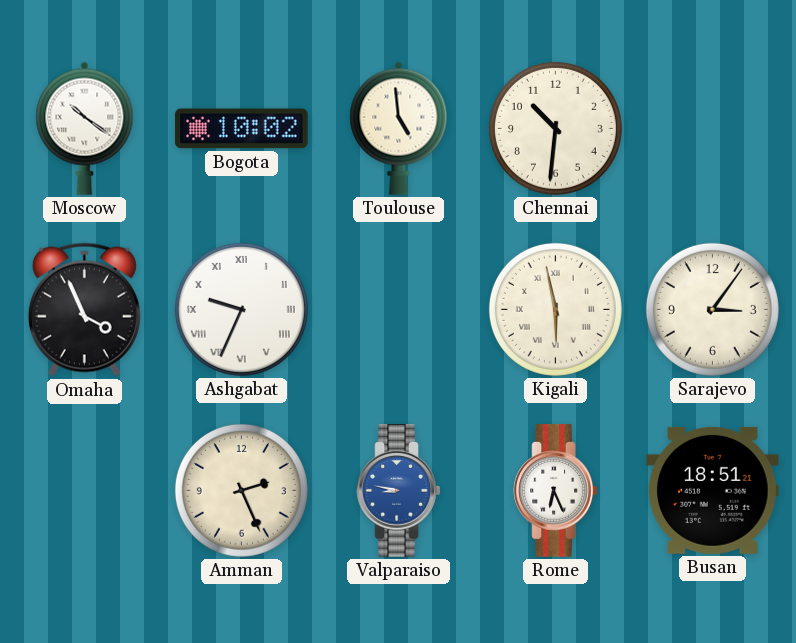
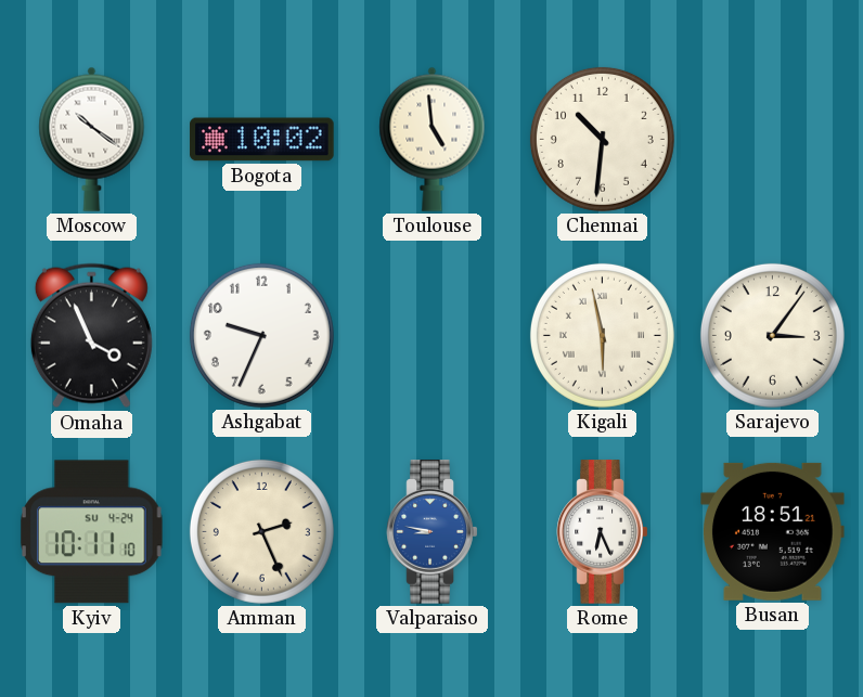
Ashgabat numerals: Roman -> Arabic
Kyiv: none -> 10:11
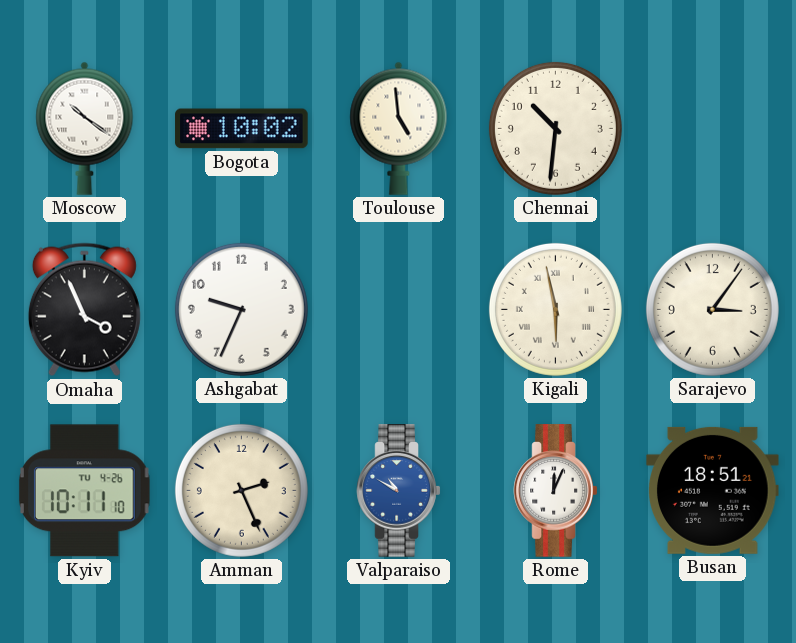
Kyiv date: SU 4-24 -> TU 4-26
Valparaiso: 8:47 -> 10:50
Rome: 6:26 -> 12:04
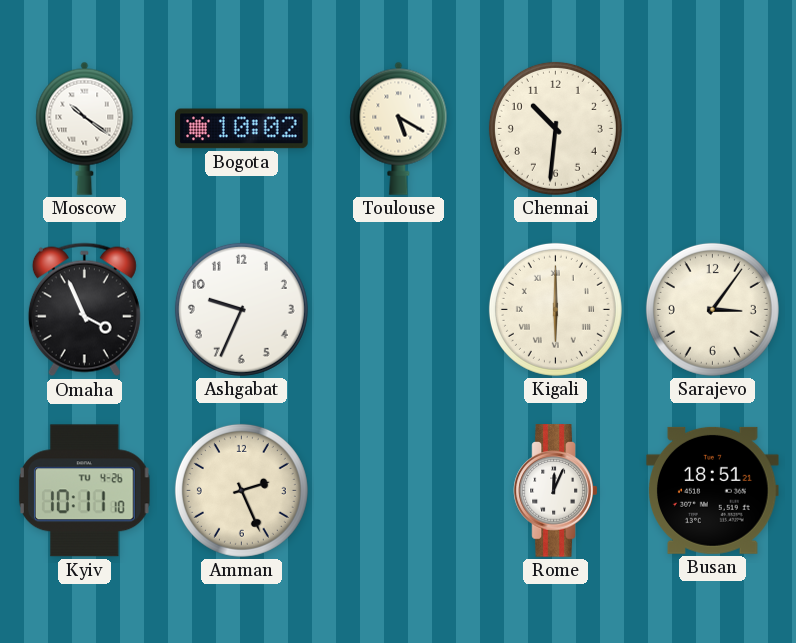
Toulouse: 4:59 -> 5:20
Kigali: 5:58 -> 6:00
Valparaiso: 10:50 -> none
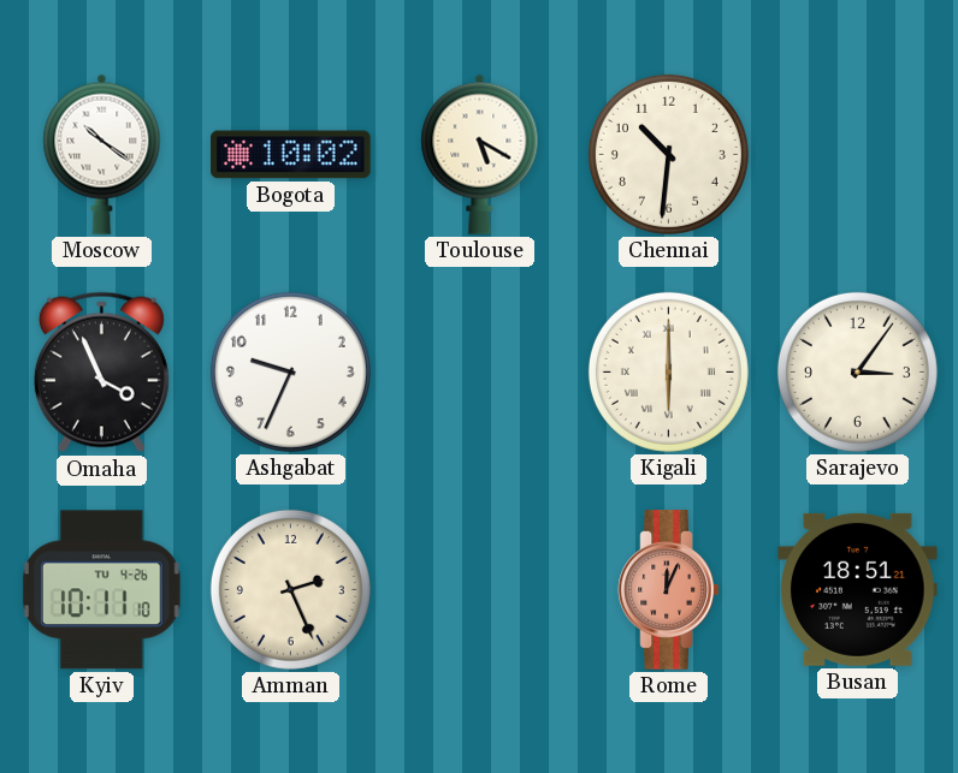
Rome dial: white -> salmon
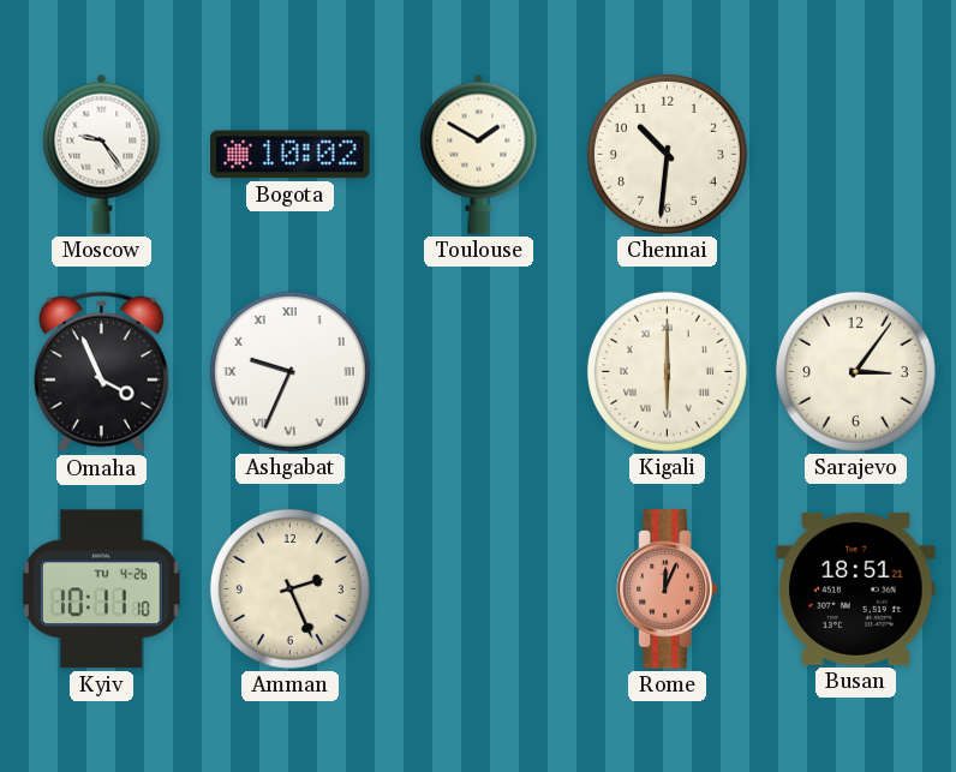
Moscow: 10:21 -> 9:24
Toulouse: 5:20 -> 1:50
Ashgabat numerals: Arabic -> Roman
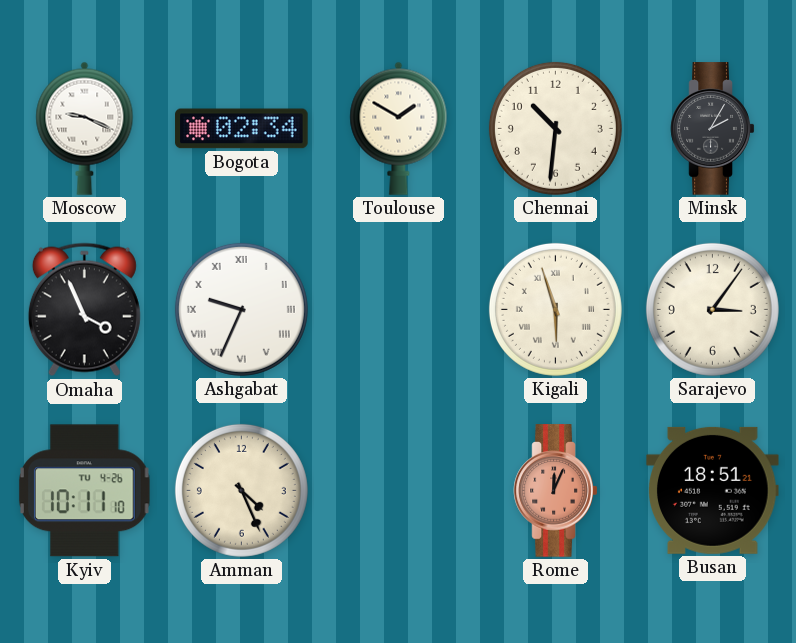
Moscow: 9:24 -> 9:19
Bogota: 10:02 -> 02:34
Minsk: none -> 2:05
Kigali: 6:00 -> 5:57
Amman: 2:26 -> 4:26
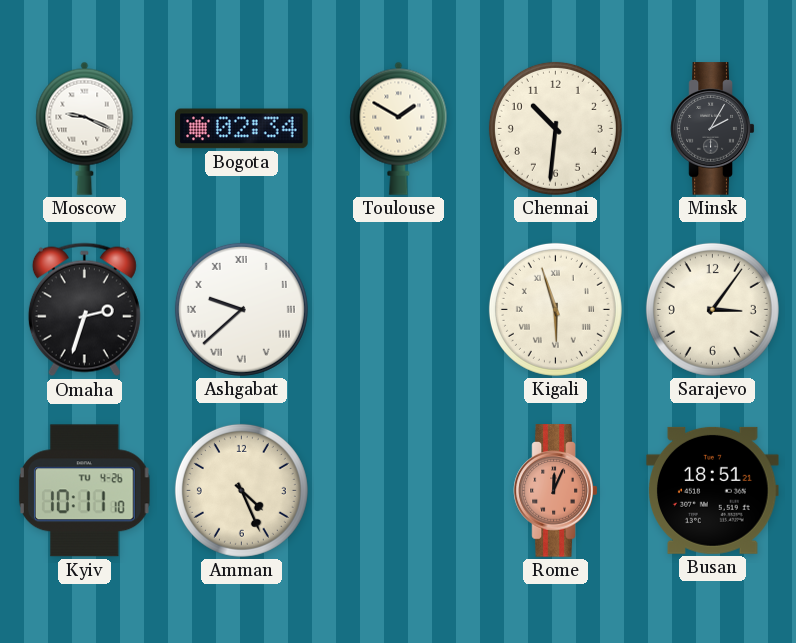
Omaha: 3:56 -> 2:33
Ashgabat: 9:34 -> 9:38
